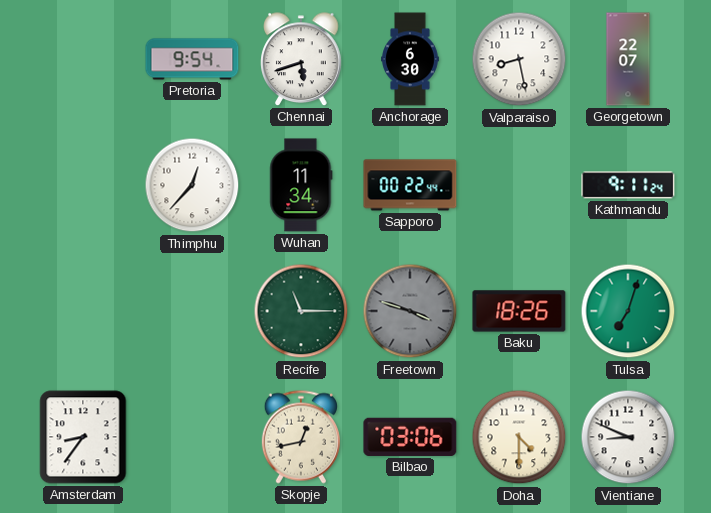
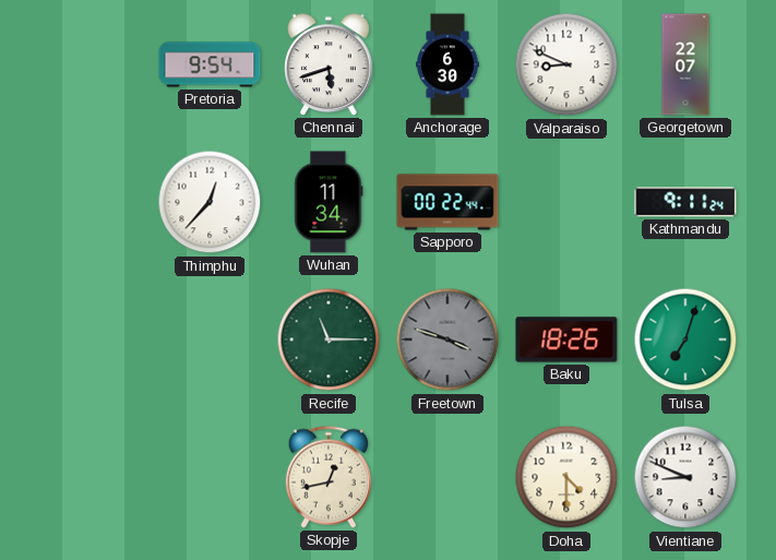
Valparaiso: 8:28 -> 8:49
Amsterdam: 8:36 -> none
Bilbao: 03:06 -> none
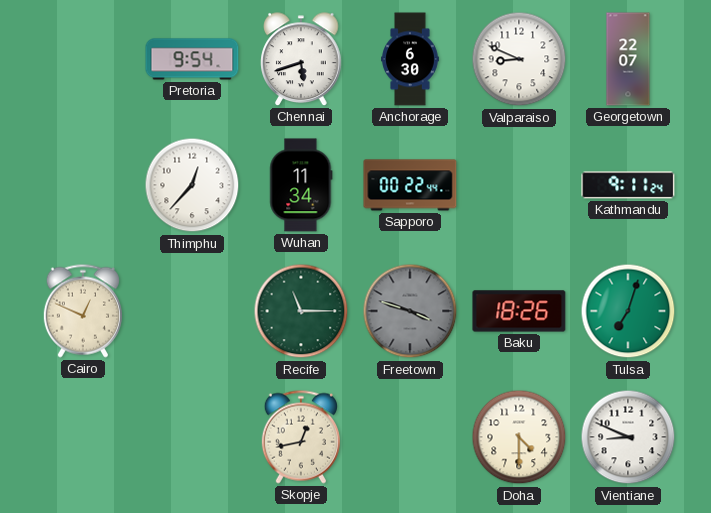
Cairo: none -> 12:49
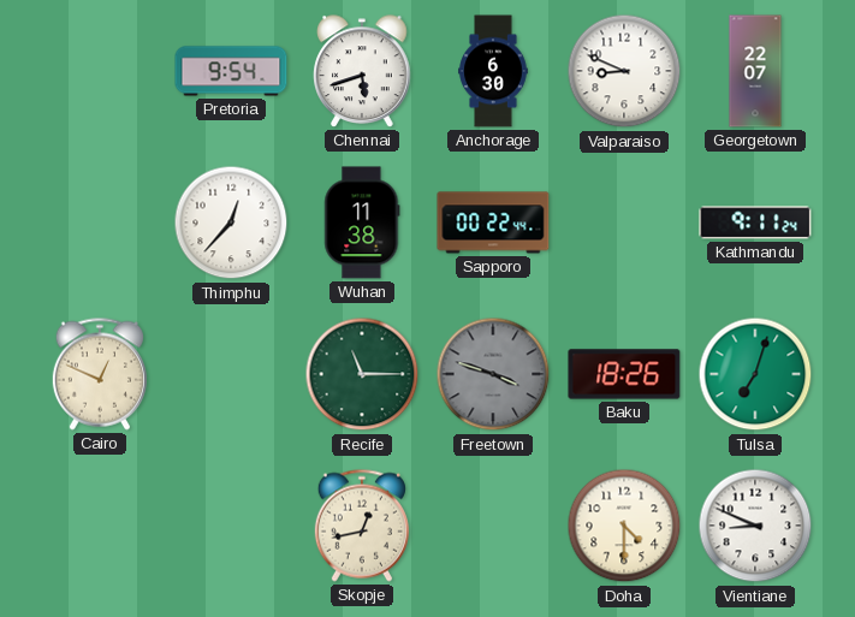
Wuhan: 11:34 -> 11:38
